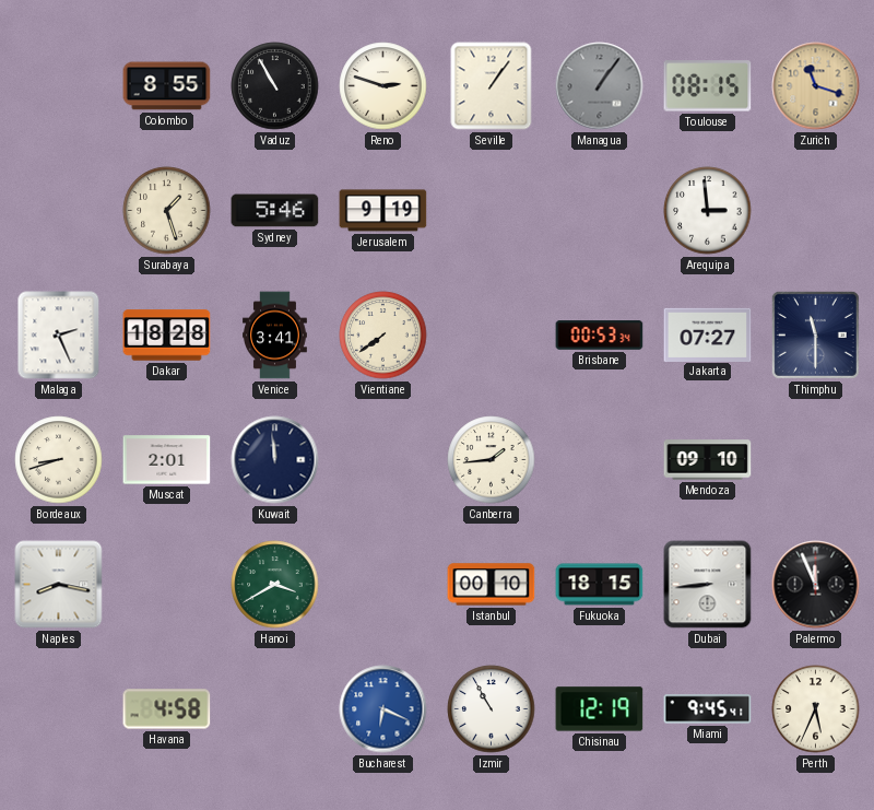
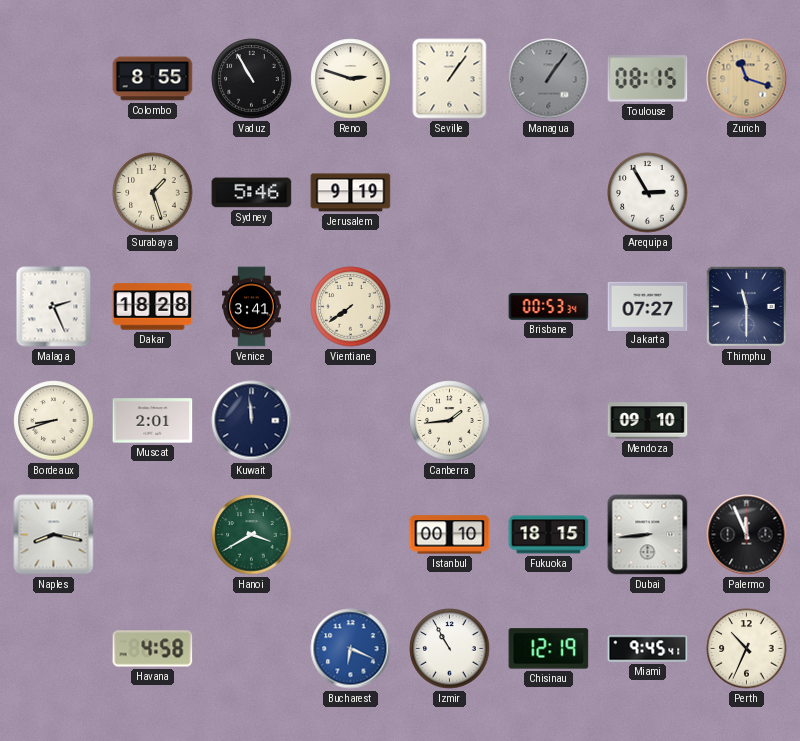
Arequipa: 2:59 -> 2:55
Perth: 5:34 -> 10:34
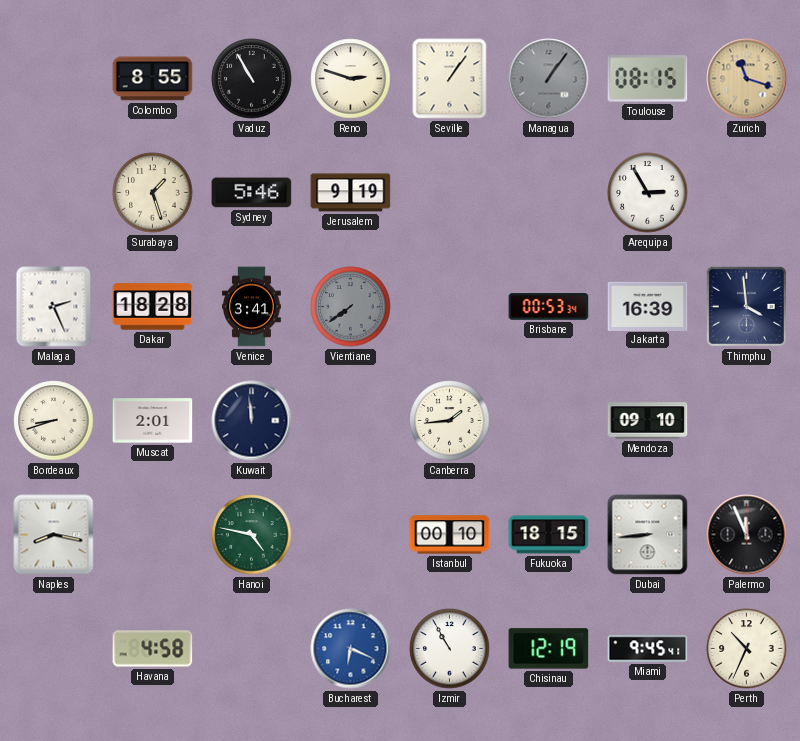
Vientiane dial: cream -> grey
Jakarta: 07:27 -> 16:39
Thimphu: 11:30 -> 3:59
Hanoi: 3:40 -> 4:47
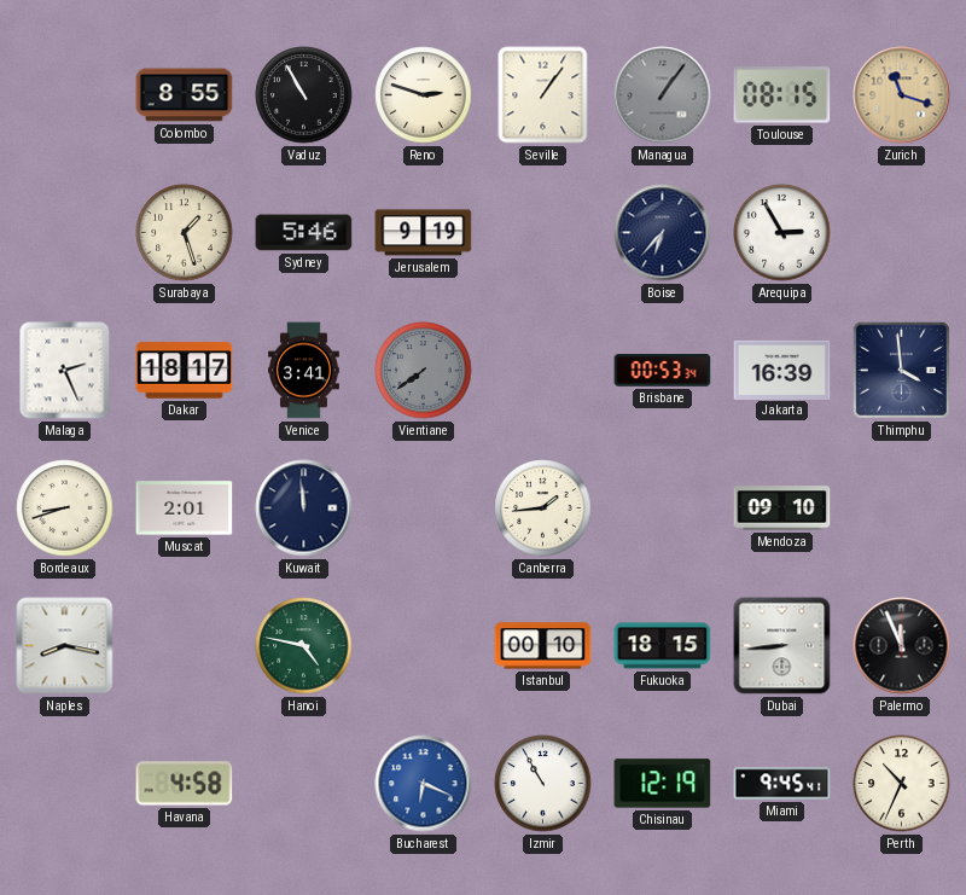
Boise: none -> 6:37
Dakar: 18:28 -> 18:17
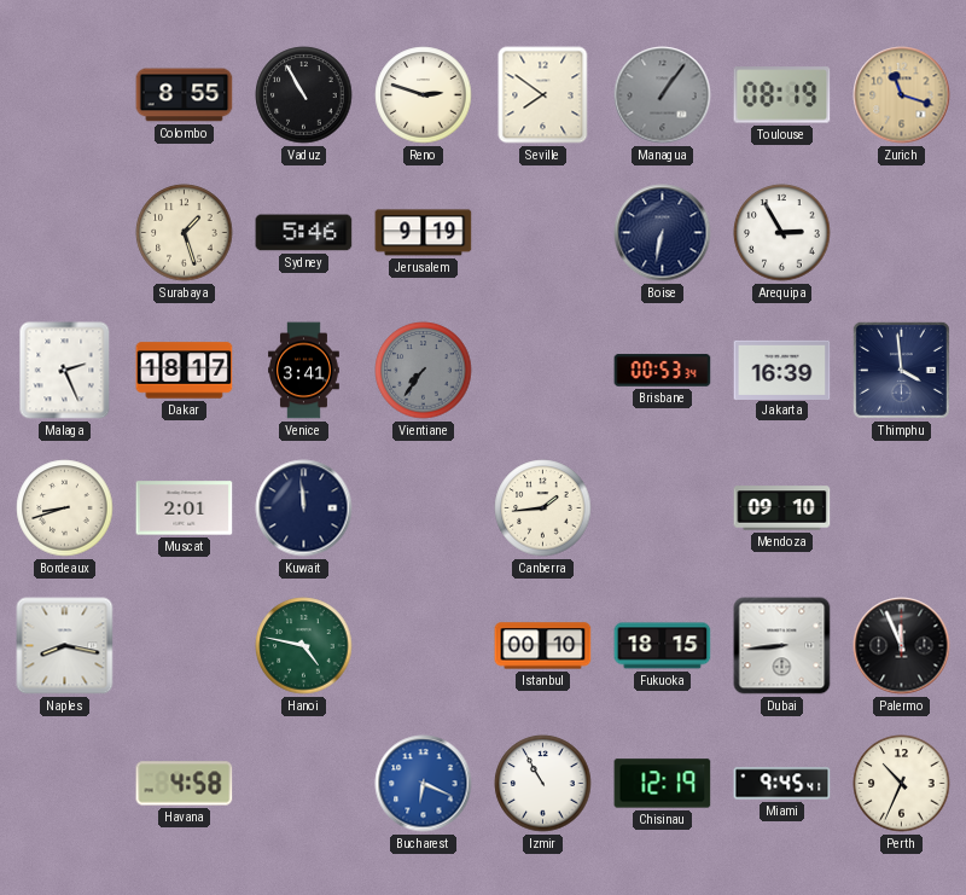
Seville: 1:06 -> 7:51
Toulouse: 08:15 -> 08:19
Boise: 6:37 -> 6:32
Vientiane: 7:39 -> 7:36
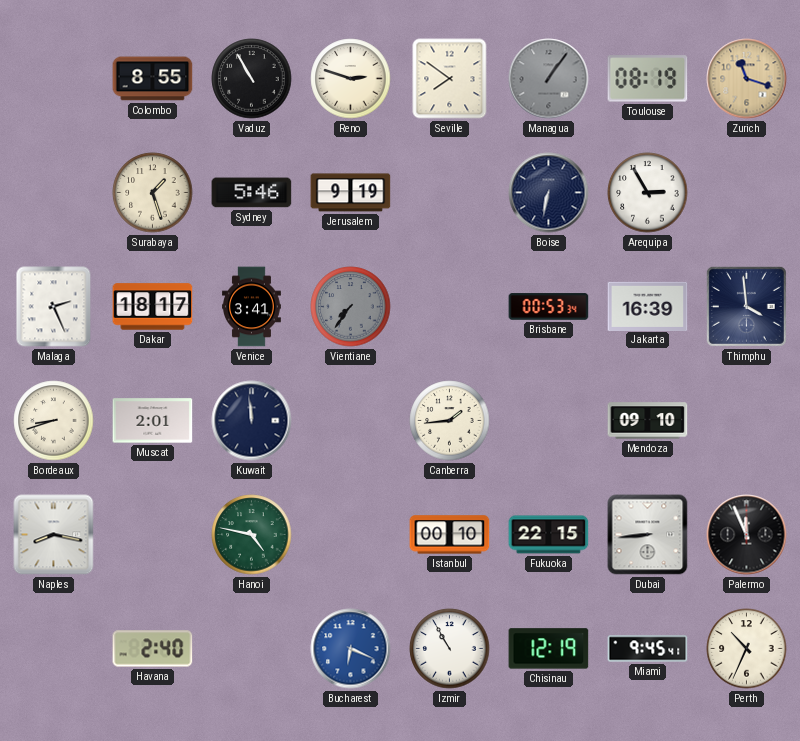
Fukuoka: 18:15 -> 22:15
Havana: 4:58 -> 2:40
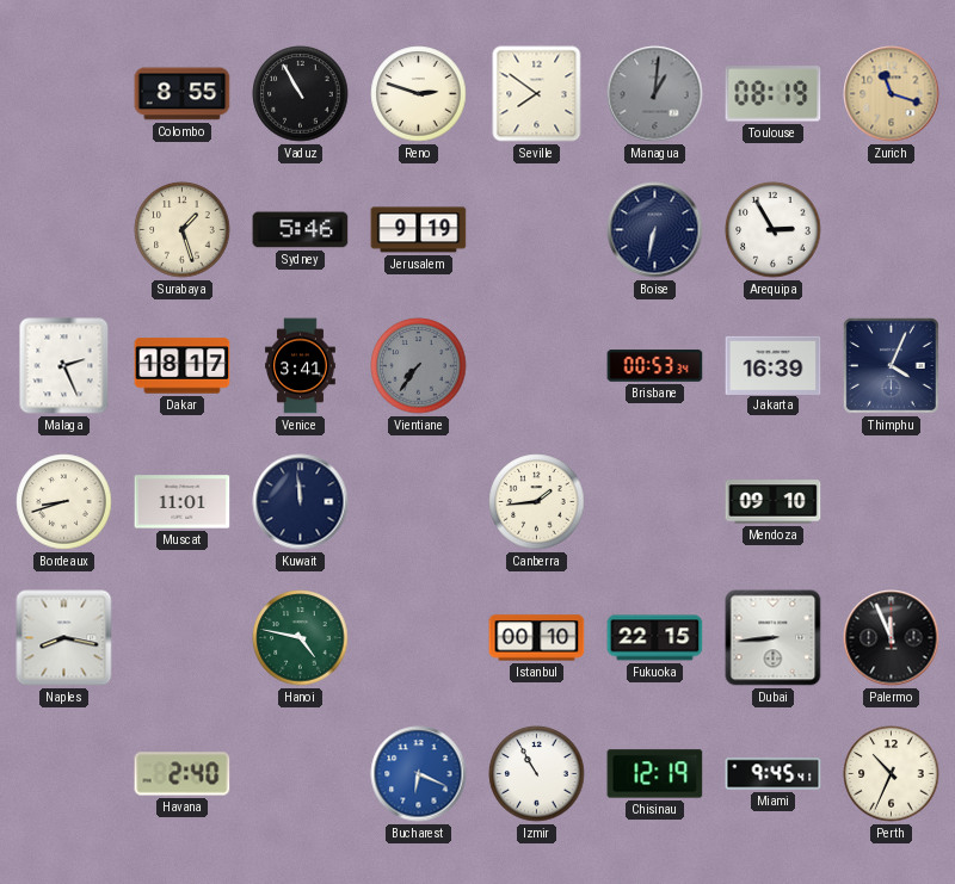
Managua: 1:06 -> 1:01
Thimphu: 3:59 -> 4:04
Muscat: 2:01 -> 11:01
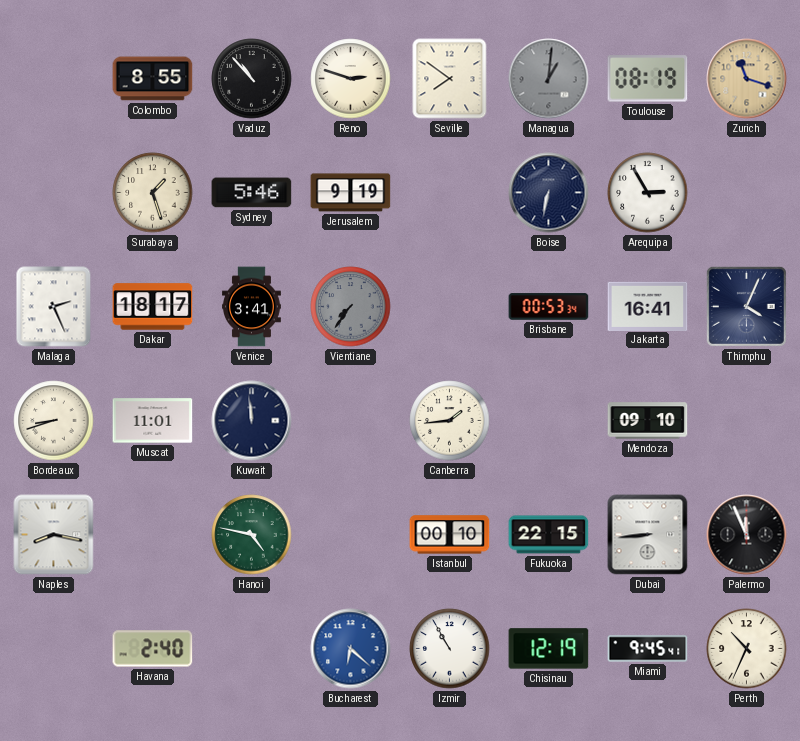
Vaduz: 10:55 -> 10:53
Jakarta: 16:39 -> 16:41
Bucharest: 6:19 -> 6:22
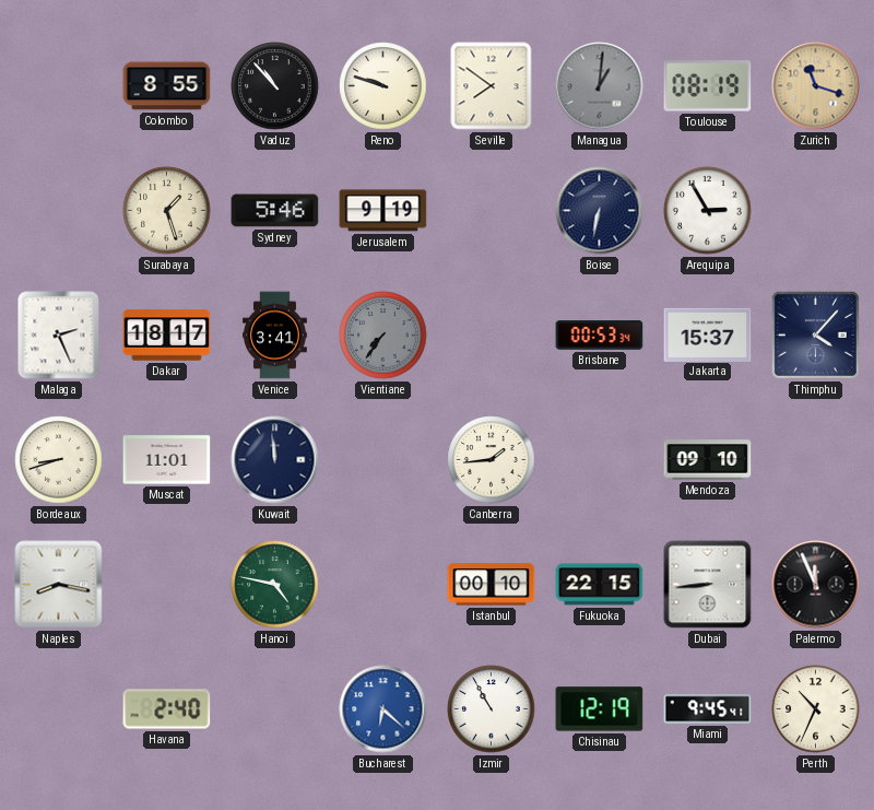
Reno: 2:48 -> 9:48
Jakarta: 16:41 -> 15:37
Thimphu: 4:04 -> 4:07
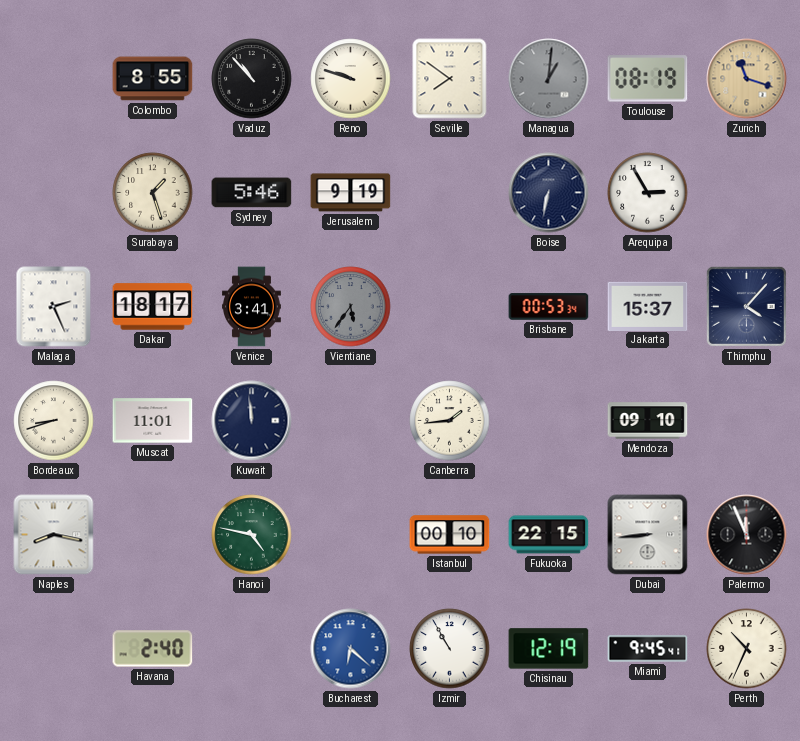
Vientiane: 7:36 -> 5:36
